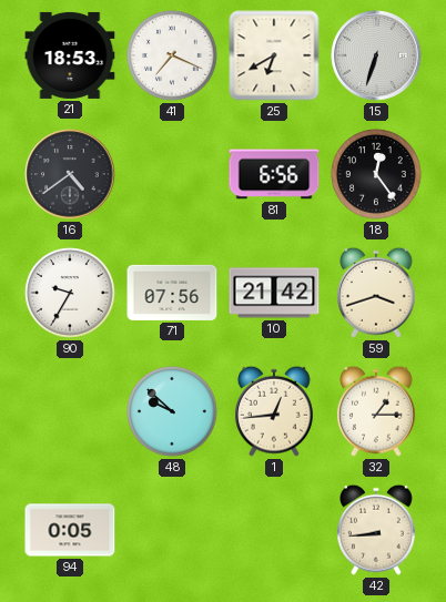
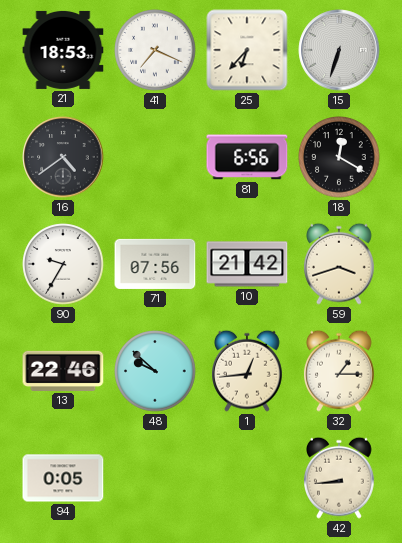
25: 6:40 -> 6:37
18: 12:24 -> 12:20
13: none -> 22:46
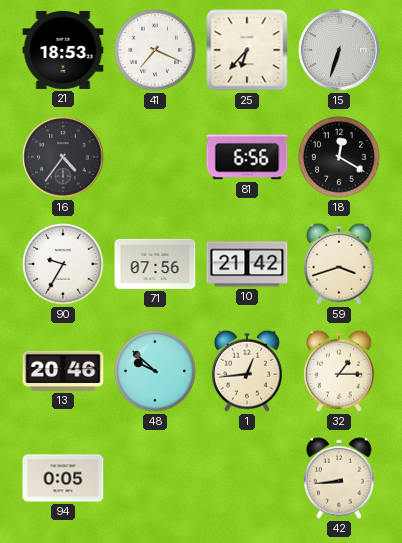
16: 4:39 -> 4:36
13: 22:46 -> 20:46
